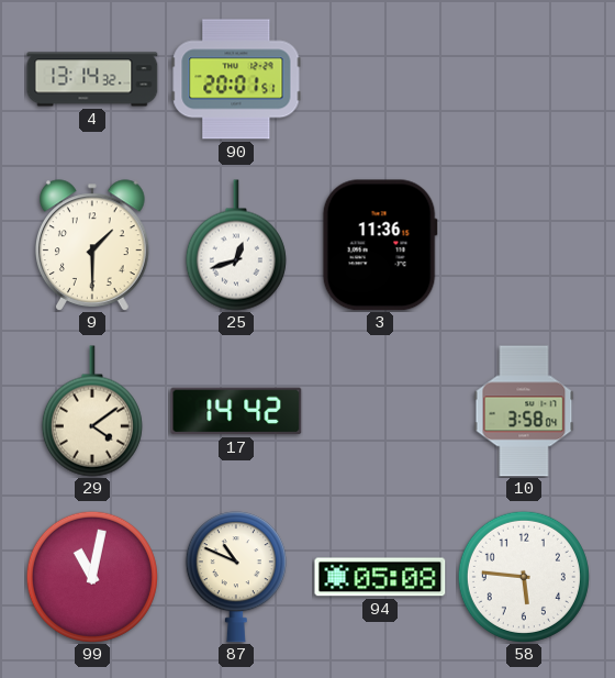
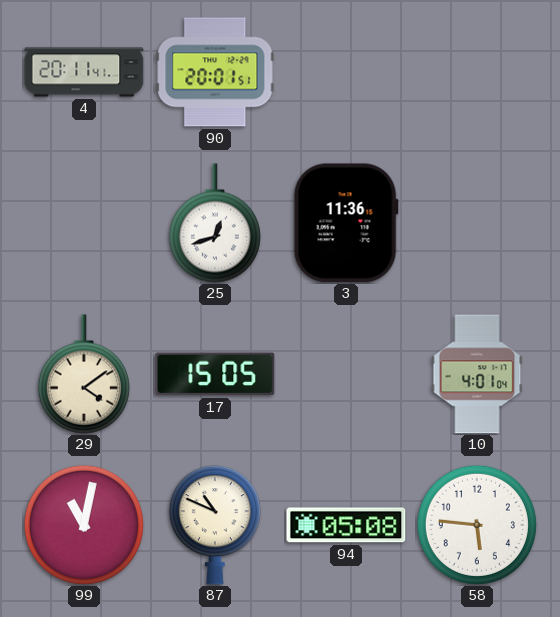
4: 13:14 -> 20:11
9: 1:30 -> none
17: 14:42 -> 15:05
10: 3:58 -> 4:01
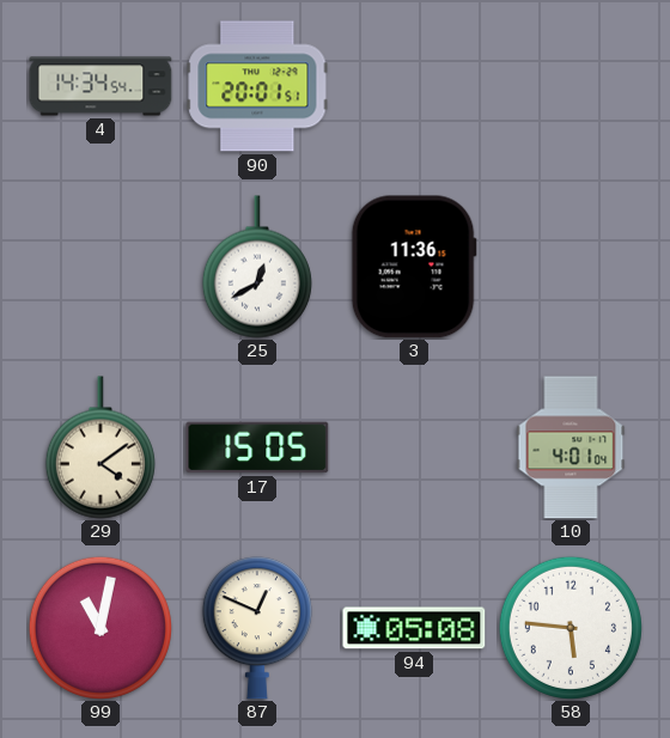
4: 20:11 -> 14:34
25: 12:42 -> 12:40
87: 10:49 -> 12:49
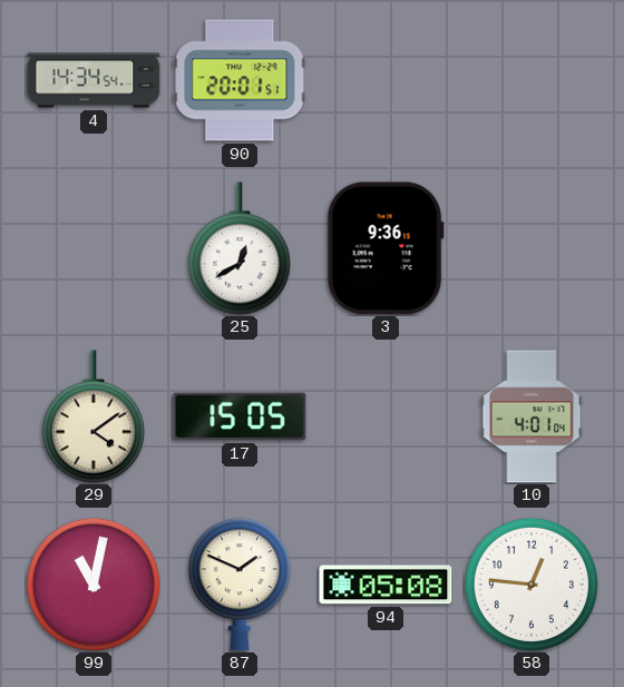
3: 11:36 -> 9:36
87: 12:49 -> 1:49
58: 5:46 -> 12:46
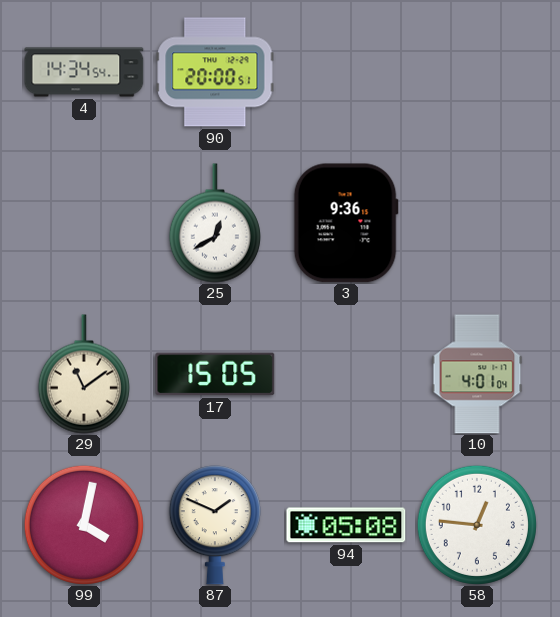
90: 20:01 -> 20:00
29: 4:09 -> 11:09
99: 11:02 -> 4:02
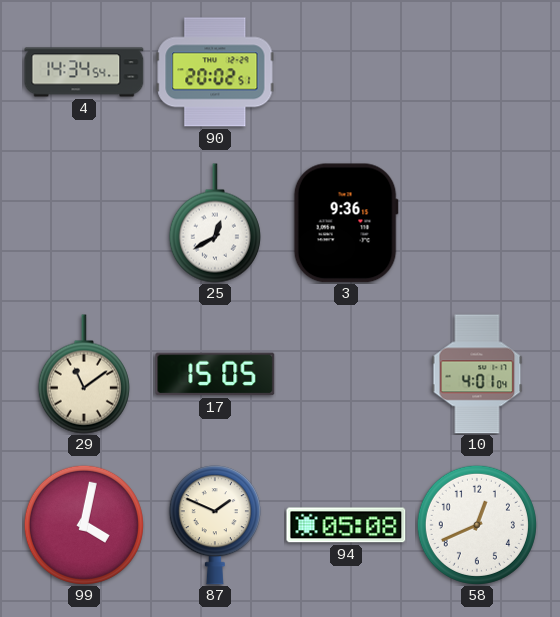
90: 20:00 -> 20:02
58: 12:46 -> 12:41
